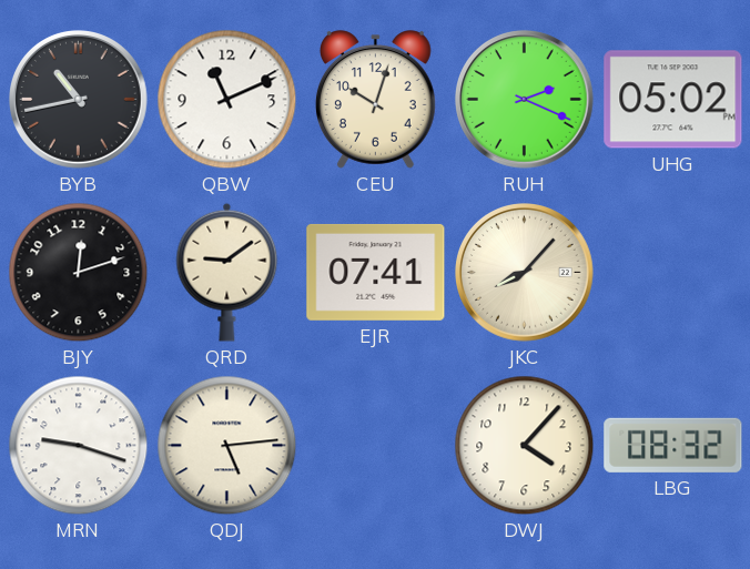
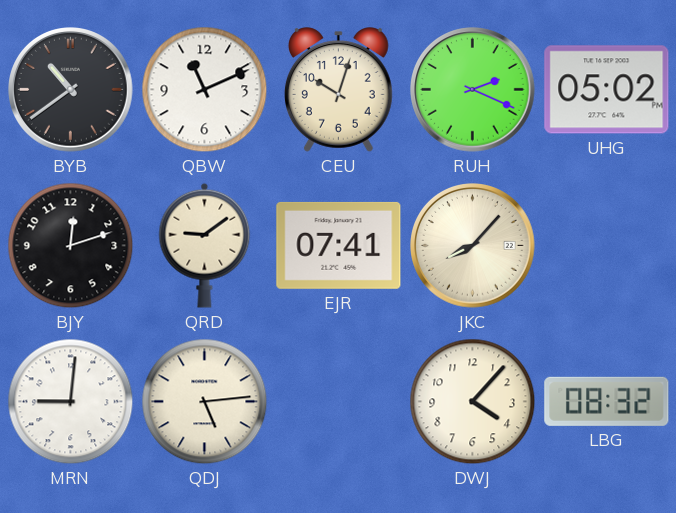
BYB: 10:43 -> 10:39
MRN: 9:18 -> 9:01
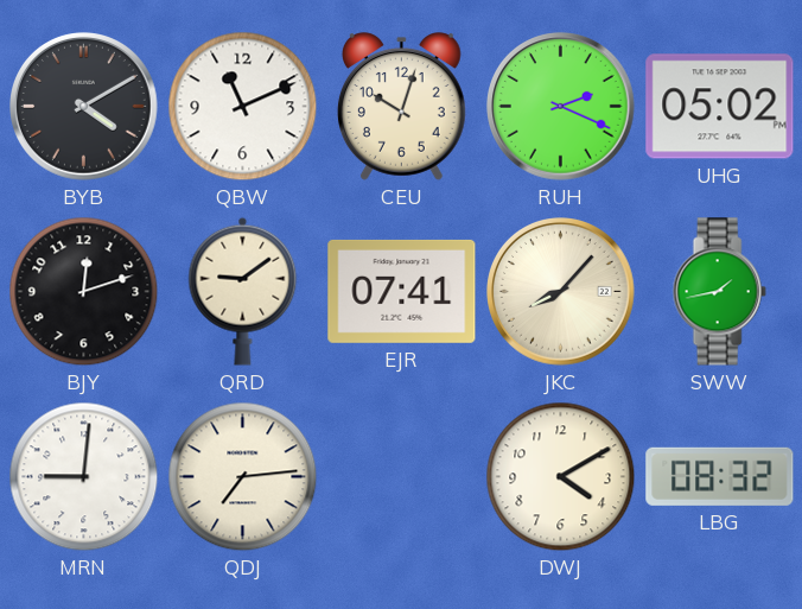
BYB: 10:39 -> 4:10
SWW: none -> 1:43
QDJ: 5:14 -> 7:14
DWJ: 4:07 -> 4:10
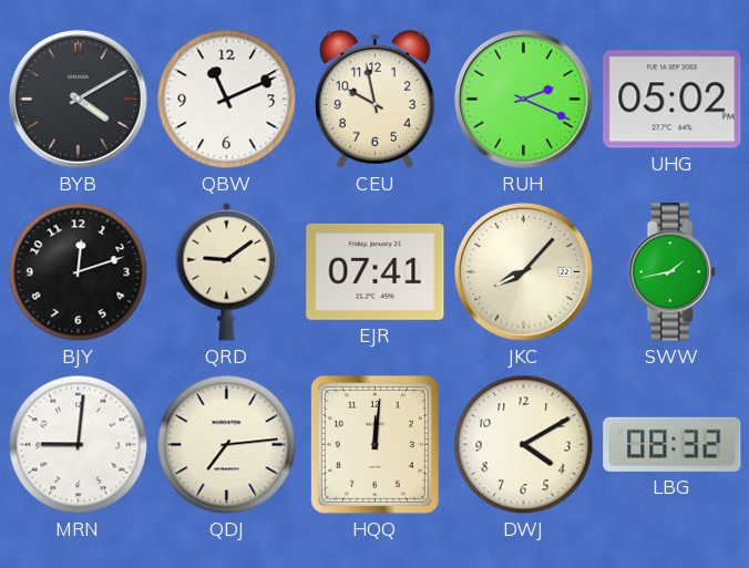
CEU: 10:03 -> 9:58
HQQ: none -> 12:01
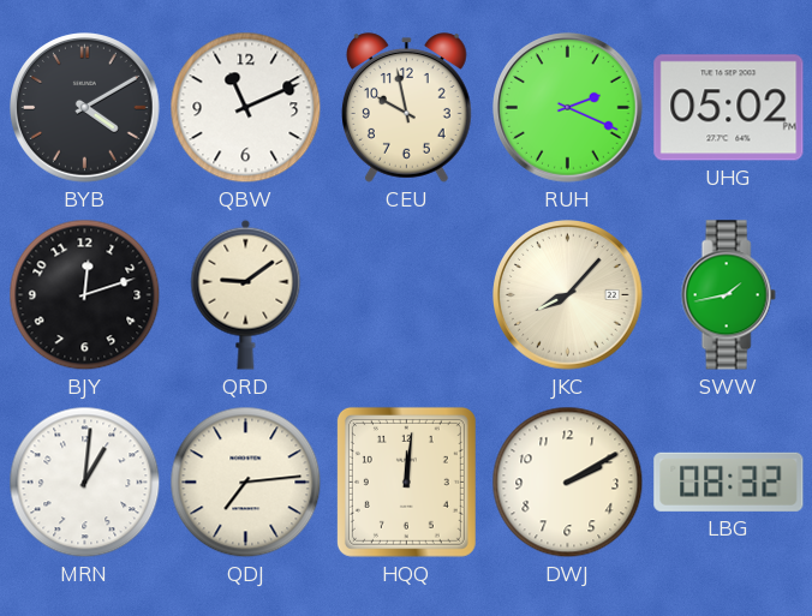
EJR: 07:41 -> none
MRN: 9:01 -> 1:01
DWJ: 4:10 -> 2:10
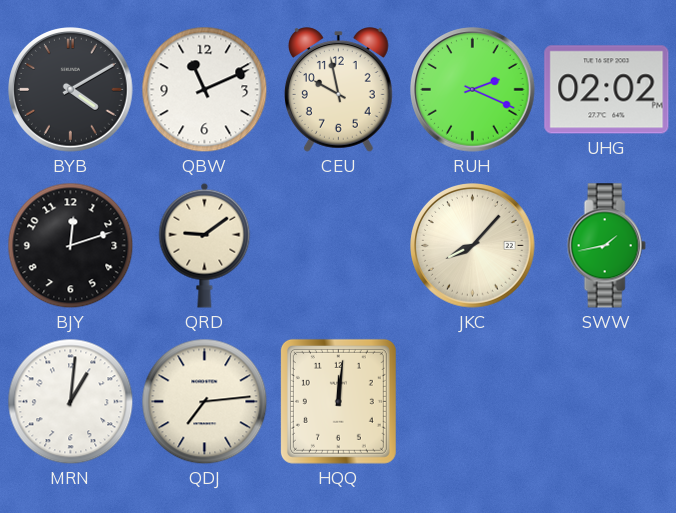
UHG: 05:02 -> 02:02
DWJ: 2:10 -> none
LBG: 08:32 -> none
